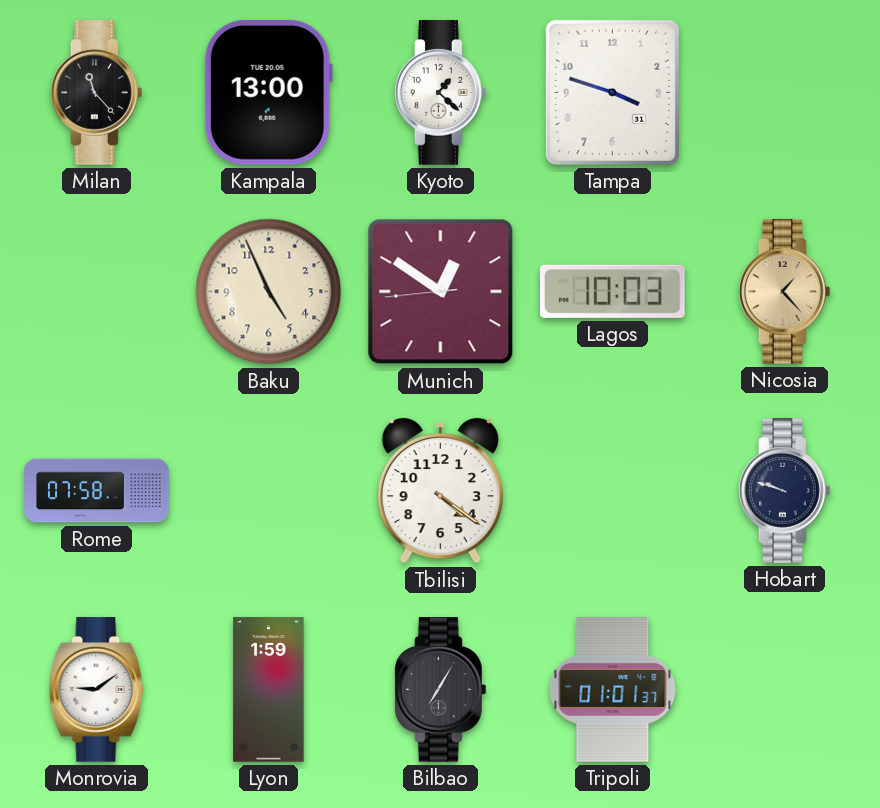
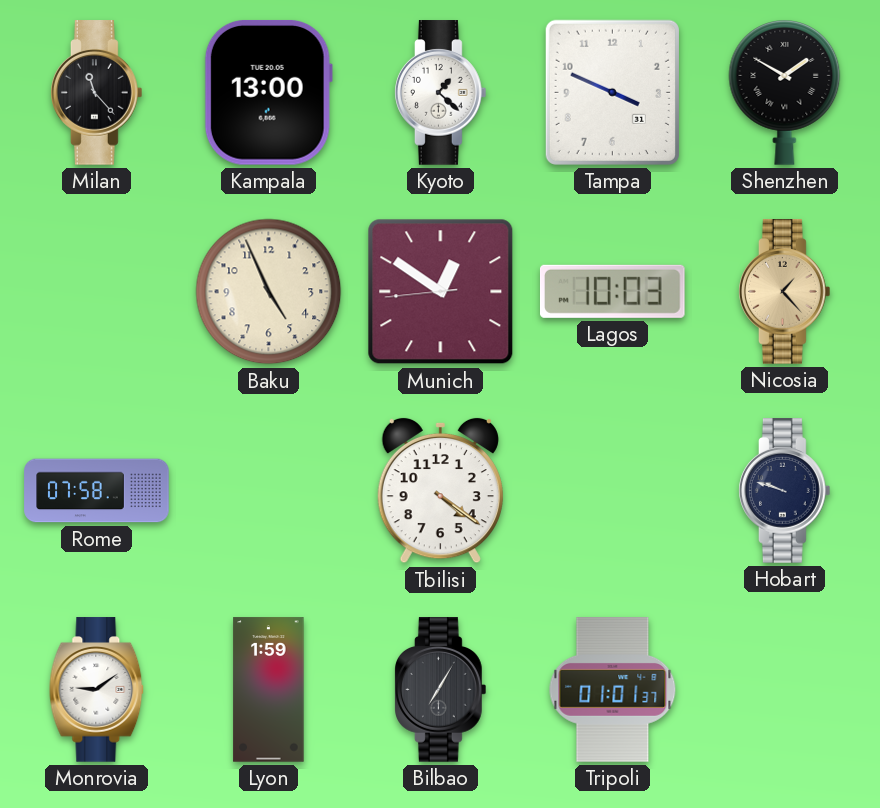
Tampa: 3:48 -> 3:49
Shenzhen: none -> 1:50
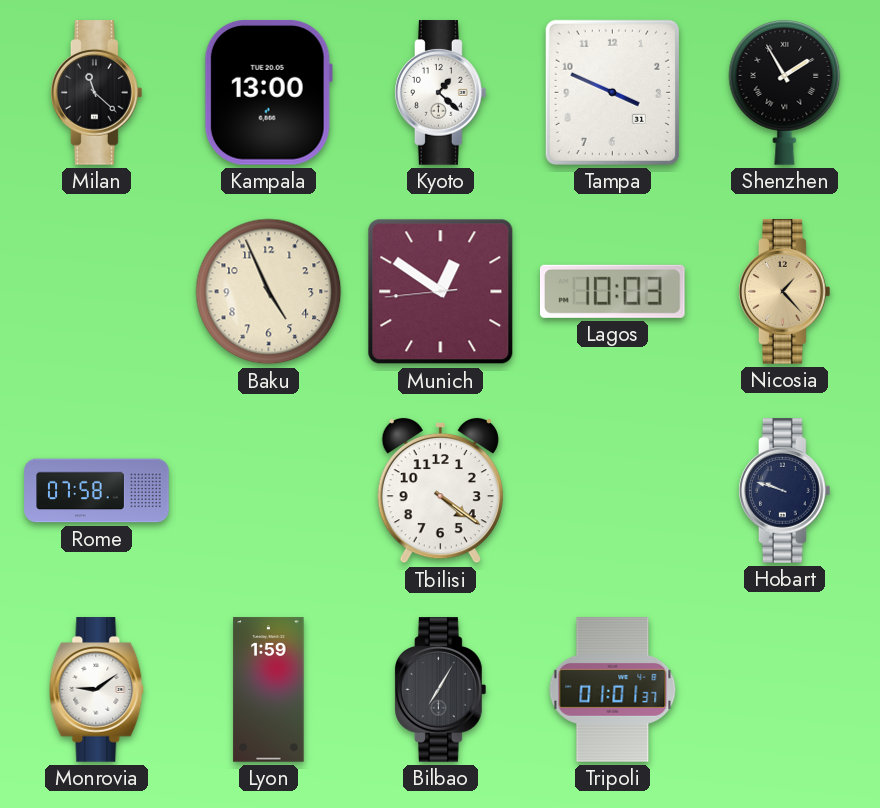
Milan: 11:23 -> 11:22
Shenzhen: 1:50 -> 1:55
